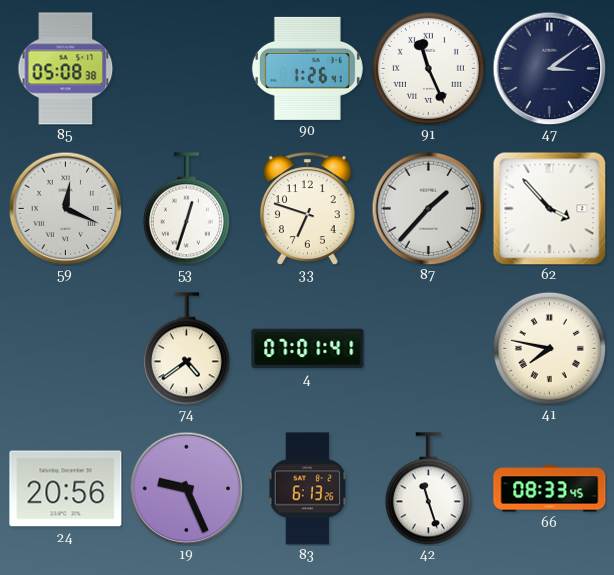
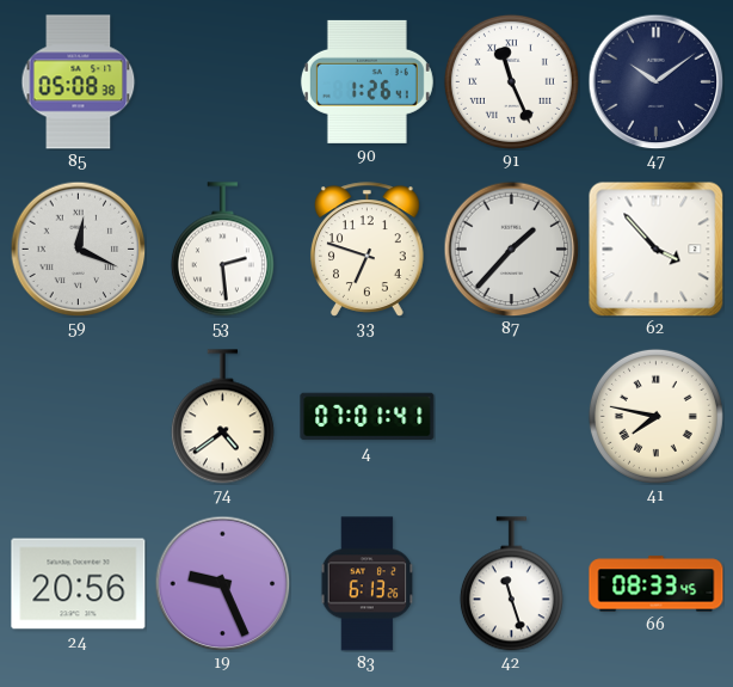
47: 3:09 -> 10:09
53: 12:33 -> 2:29
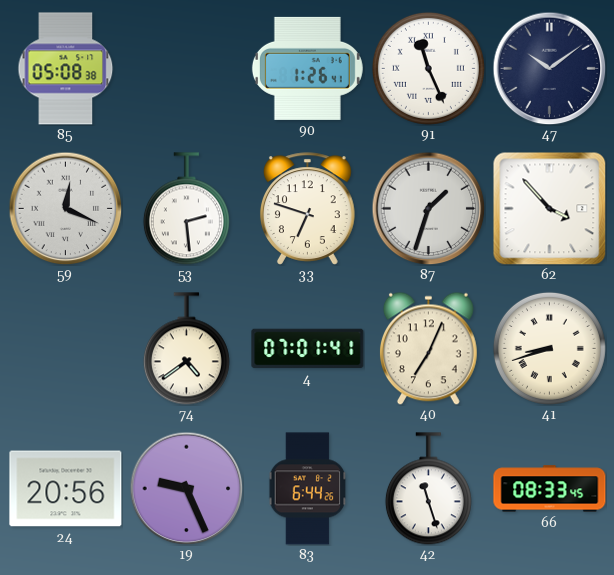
87: 1:37 -> 1:33
40: none -> 7:04
41: 7:47 -> 8:42
83: 6:13 -> 6:44
